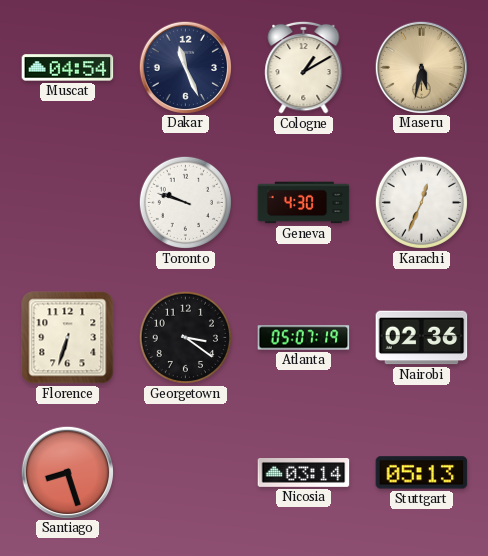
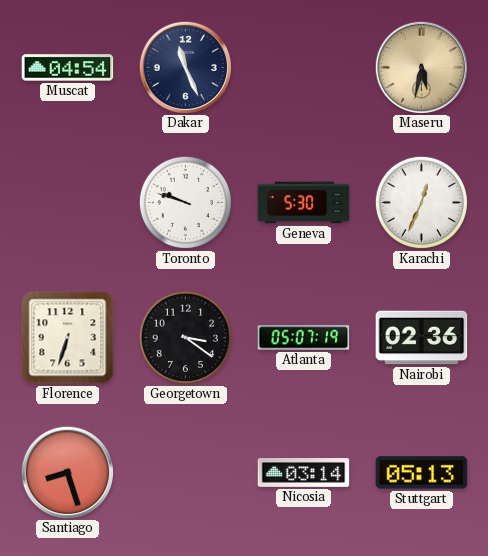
Cologne: 1:10 -> none
Geneva: 4:30 -> 5:30
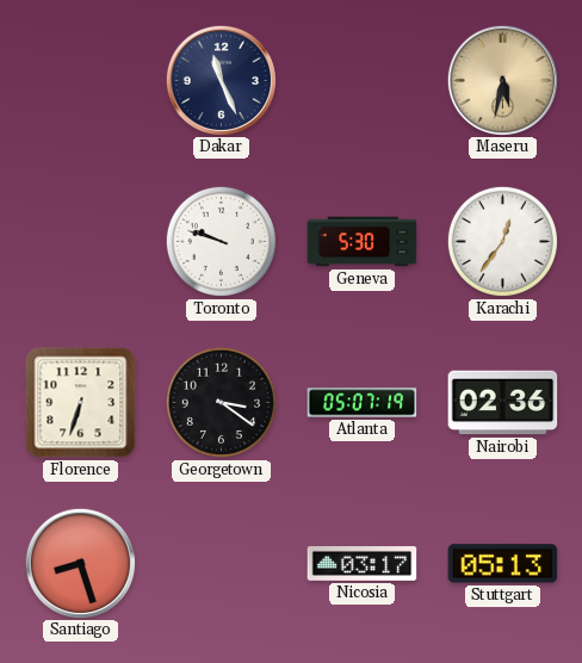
Muscat: 04:54 -> none
Karachi: 12:34 -> 12:36
Nicosia: 03:14 -> 03:17
